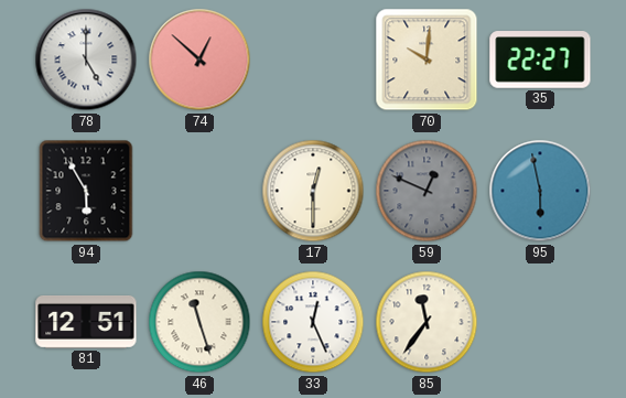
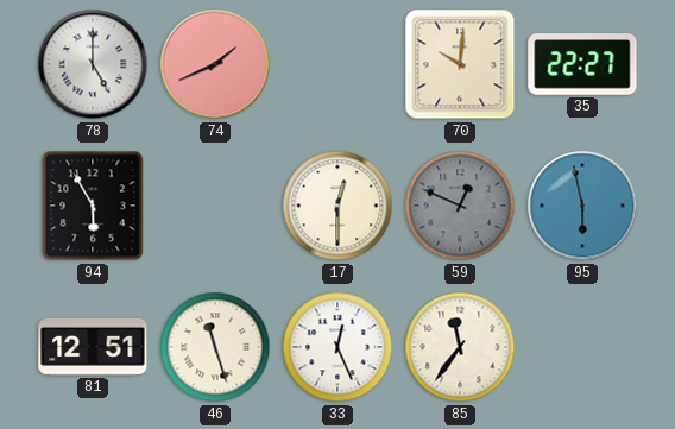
74: 12:52 -> 1:41
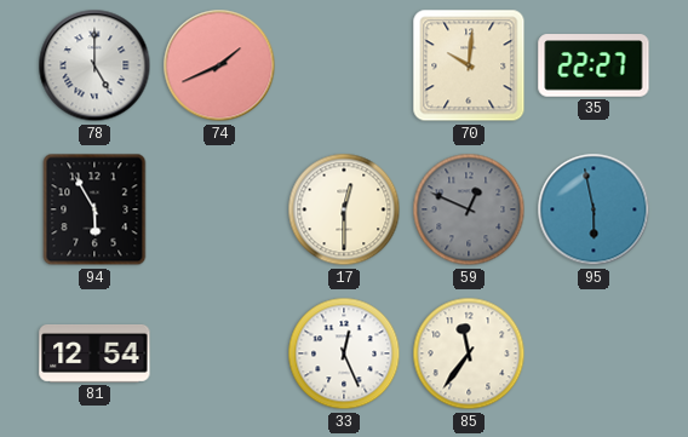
81: 12:51 -> 12:54
46: 11:27 -> none
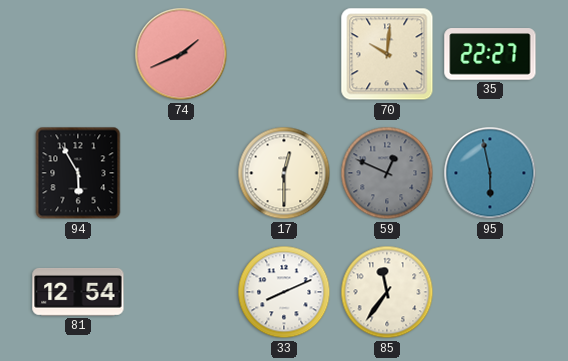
78: 5:00 -> none
33: 12:26 -> 8:11
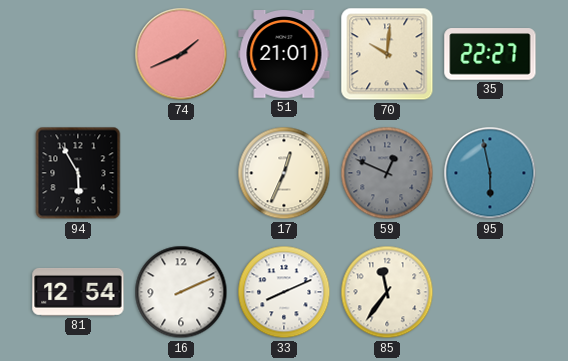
51: none -> 21:01
17: 12:30 -> 12:34
16: none -> 2:11
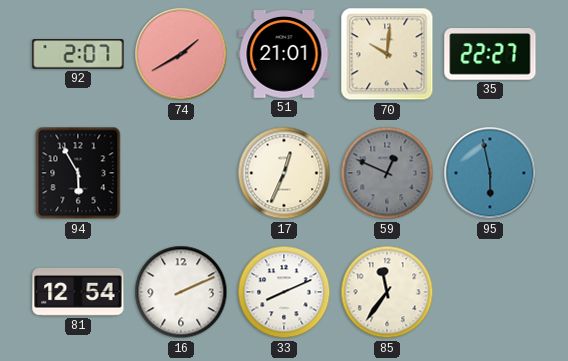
92: none -> 2:07
74: 1:41 -> 1:40
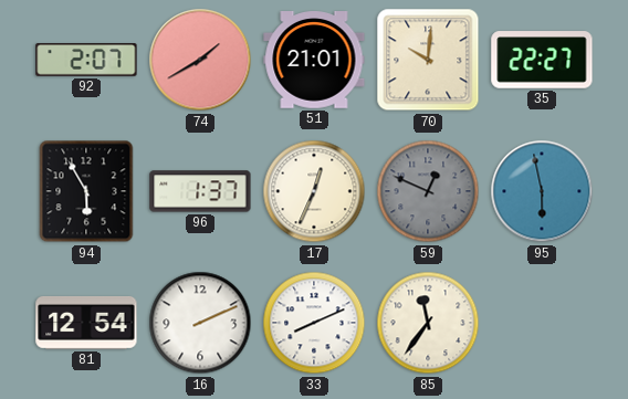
96: none -> 1:37
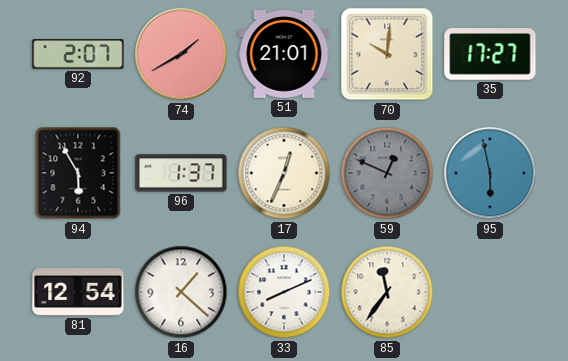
35: 22:27 -> 17:27
16: 2:11 -> 1:22
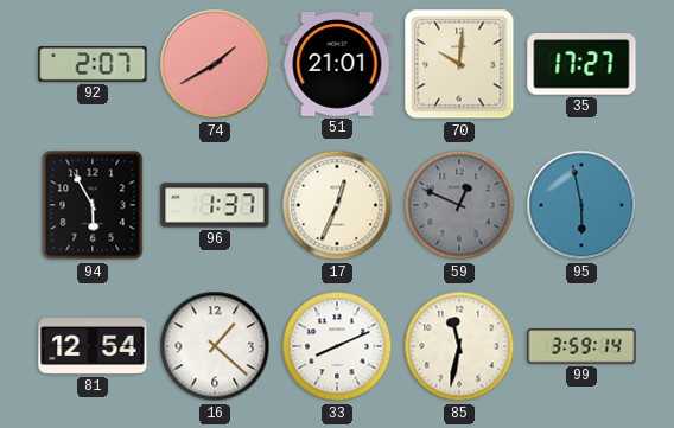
85: 11:36 -> 11:32
99: none -> 3:59
